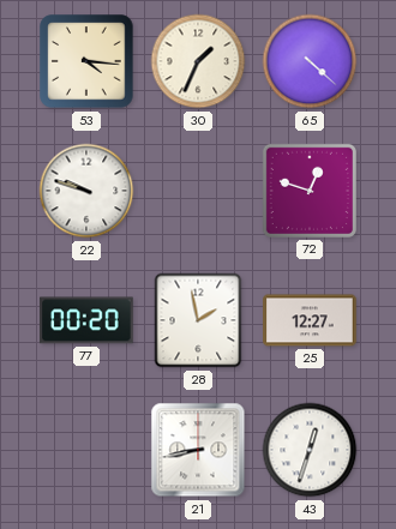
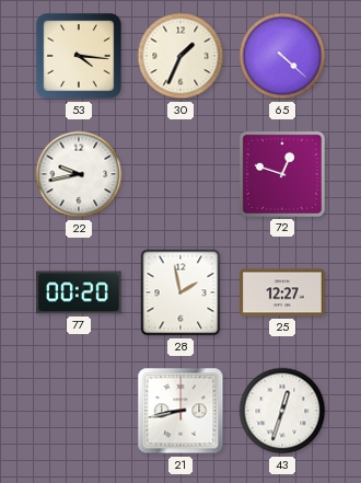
22: 9:48 -> 9:43
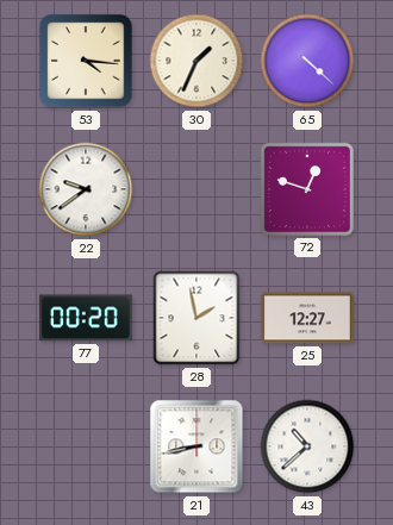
22: 9:43 -> 9:39
43: 12:33 -> 10:38
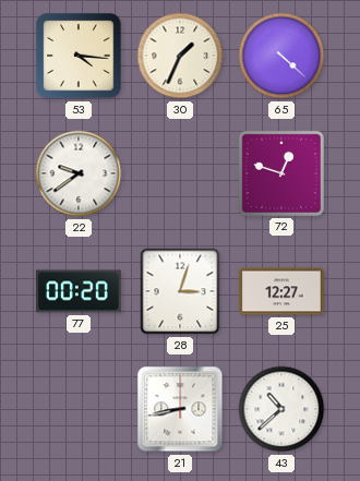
28: 1:58 -> 3:03
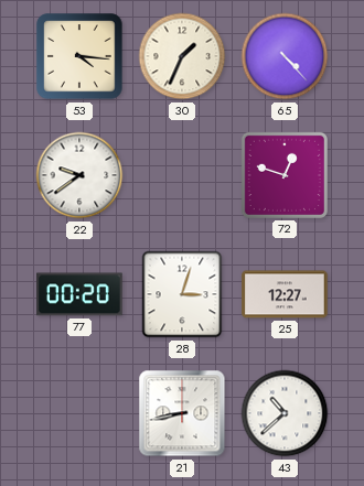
65: 4:22 -> 4:23
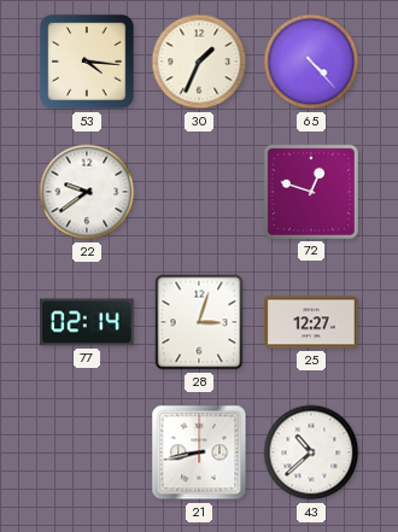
77: 00:20 -> 02:14
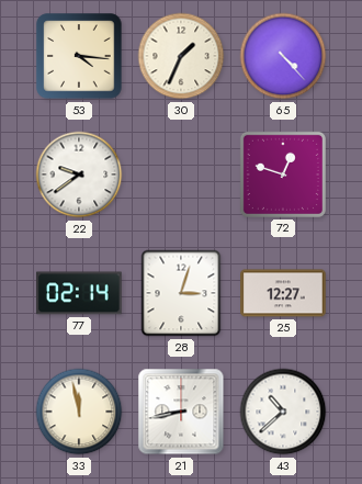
33: none -> 11:58
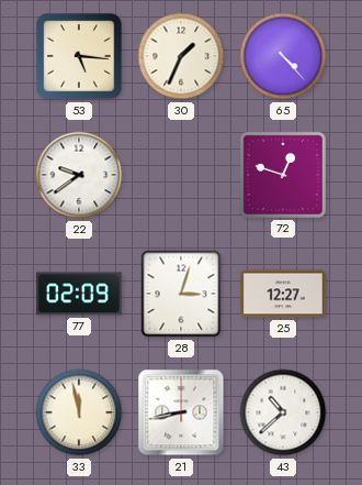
53: 4:16 -> 5:16
77: 02:14 -> 02:09
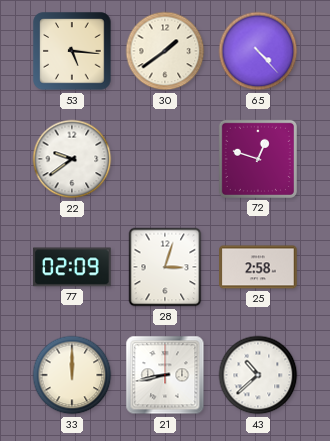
30: 1:34 -> 1:39
25: 12:27 -> 2:58
33: 11:58 -> 12:00
